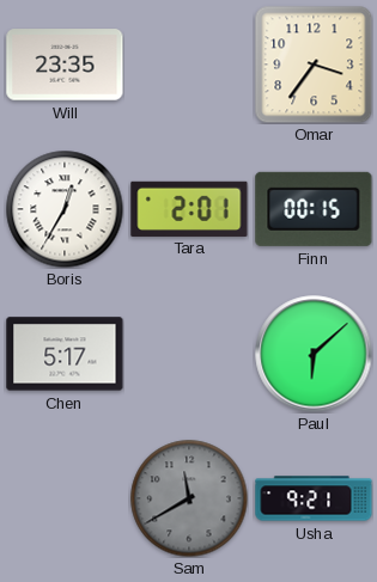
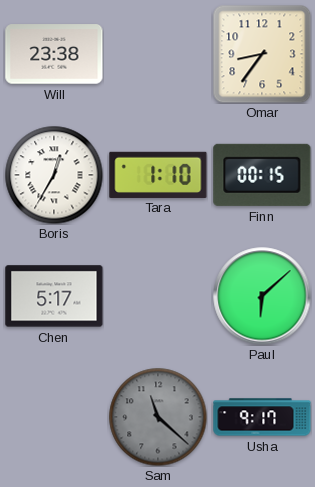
Will: 23:35 -> 23:38
Omar: 3:36 -> 8:36
Tara: 2:01 -> 1:10
Sam: 11:40 -> 11:22
Usha: 9:21 -> 9:17
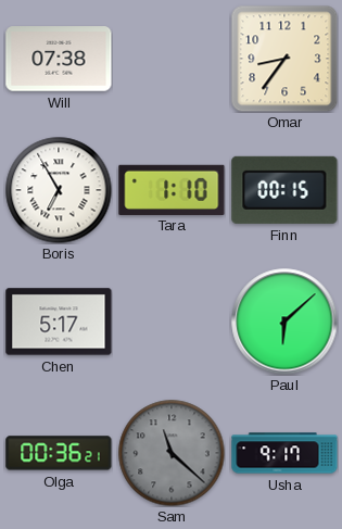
Will: 23:38 -> 07:38
Boris: 12:35 -> 6:55
Olga: none -> 00:36
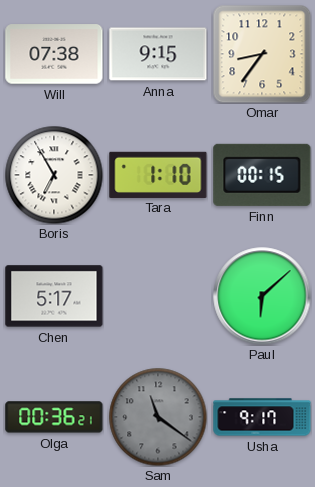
Anna: none -> 9:15
Sam: 11:22 -> 11:21
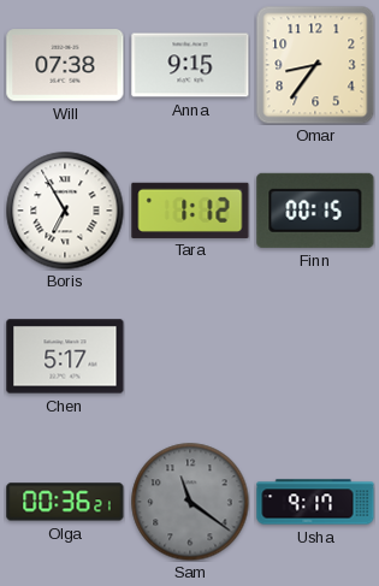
Tara: 1:10 -> 1:12
Paul: 6:08 -> none
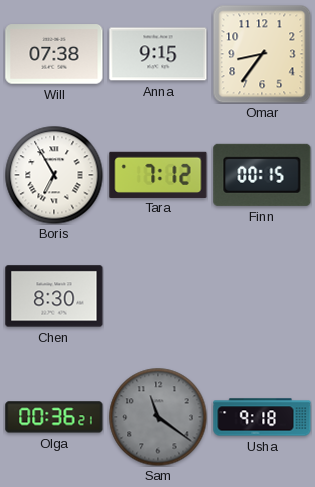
Tara: 1:12 -> 7:12
Chen: 5:17 -> 8:30
Usha: 9:17 -> 9:18
